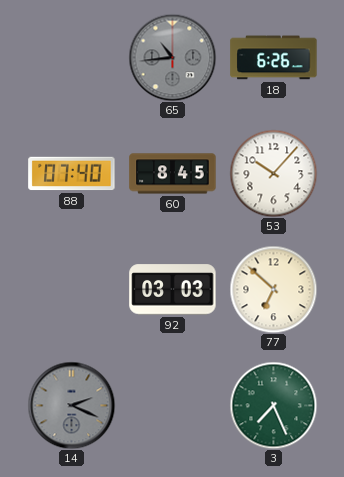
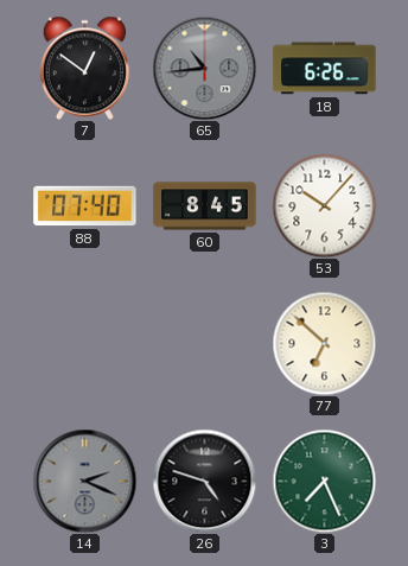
7: none -> 12:51
92: 03:03 -> none
26: none -> 4:48
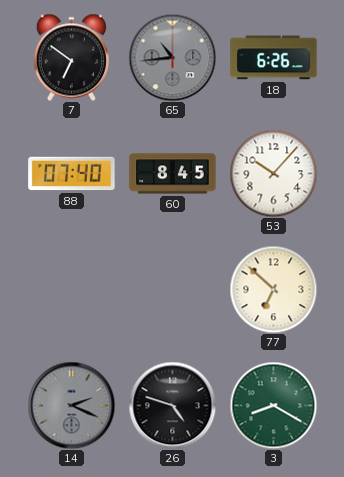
7: 12:51 -> 6:51
3: 7:26 -> 8:20
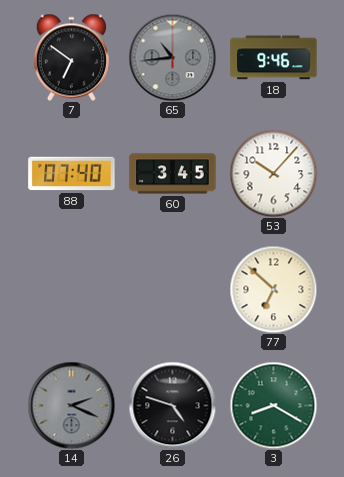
18: 6:26 -> 9:46
60: 8:45 -> 3:45
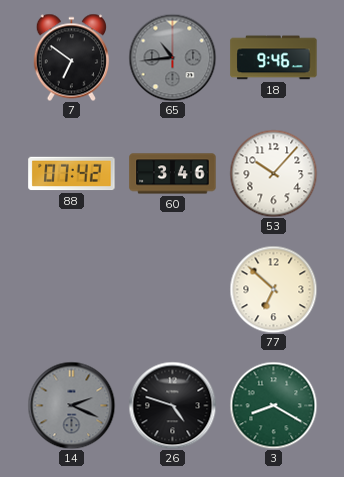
88: 07:40 -> 07:42
60: 3:45 -> 3:46
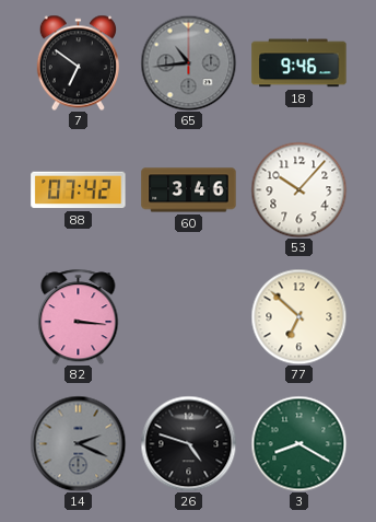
82: none -> 3:16
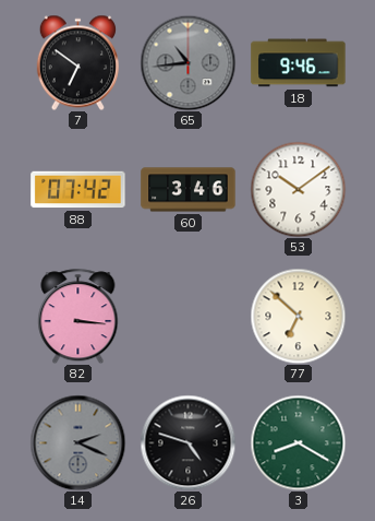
53: 10:07 -> 10:09
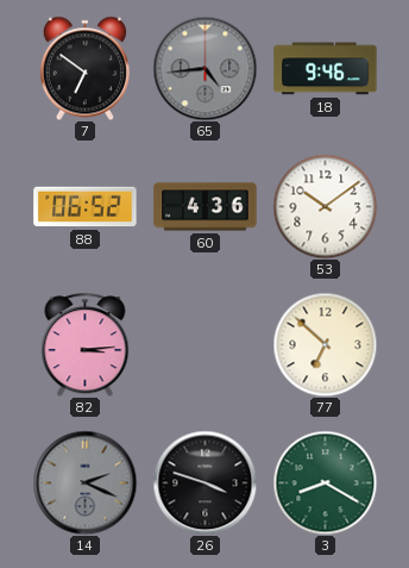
65: 10:44 -> 4:44
88: 07:42 -> 06:52
60: 3:46 -> 4:36
82: 3:16 -> 3:14
26: 4:48 -> 3:48
